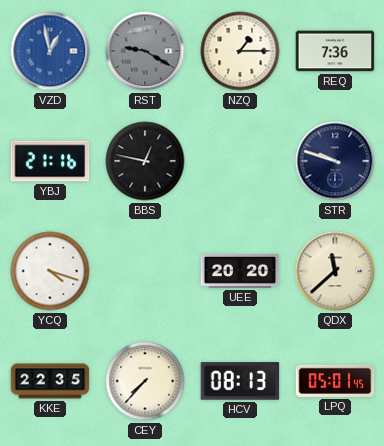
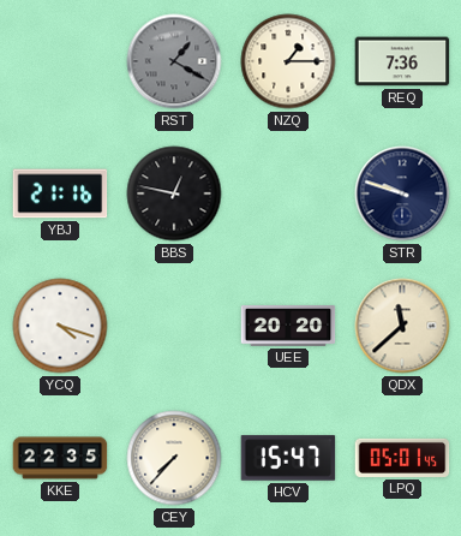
VZD: 12:58 -> none
RST: 9:20 -> 1:20
HCV: 08:13 -> 15:47
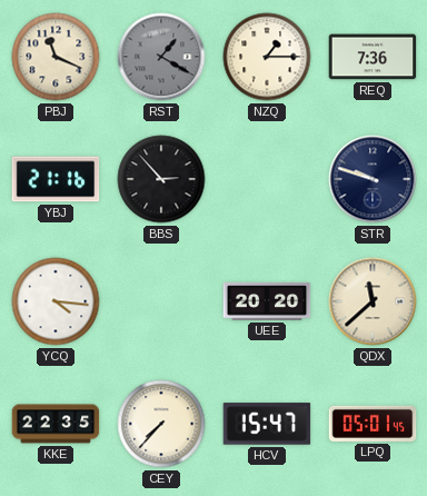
PBJ: none -> 11:19
BBS: 12:47 -> 2:53
YCQ: 4:18 -> 4:16
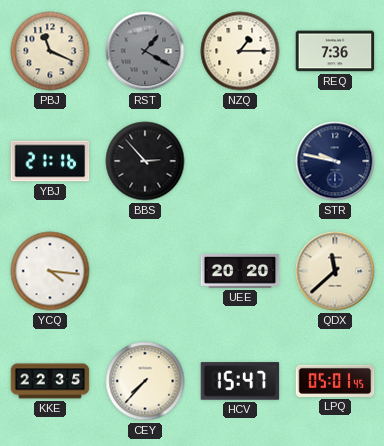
STR: 9:48 -> 9:47
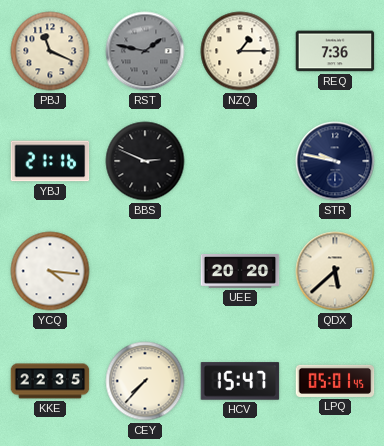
RST: 1:20 -> 1:47
BBS: 2:53 -> 2:49
QDX: 11:38 -> 5:38
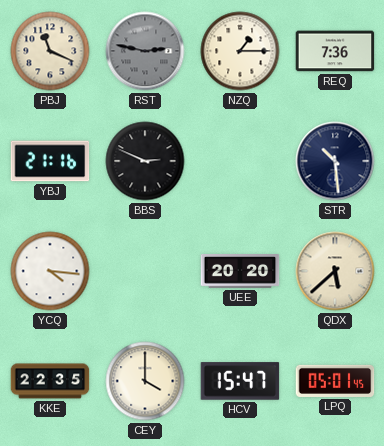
RST: 1:47 -> 2:47
STR: 9:47 -> 10:29
CEY: 7:37 -> 4:00
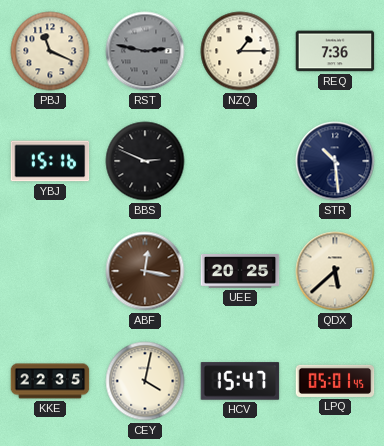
YBJ: 21:16 -> 15:16
YCQ: 4:16 -> none
ABF: none -> 12:17
UEE: 20:20 -> 20:25
CEY: 4:00 -> 4:02
